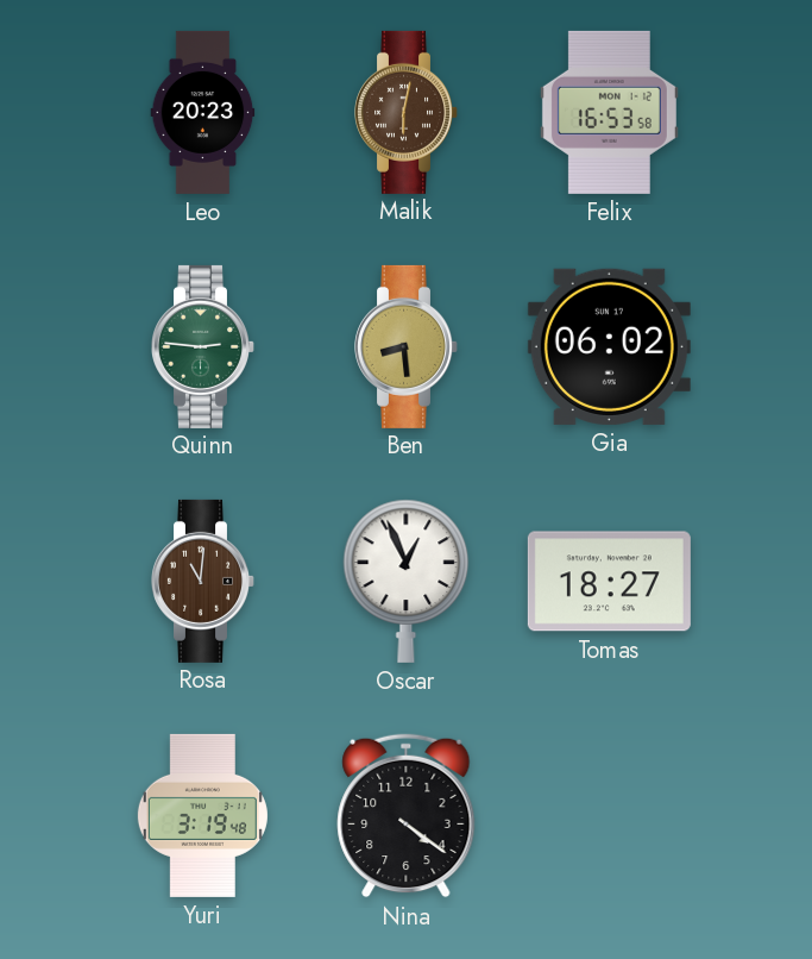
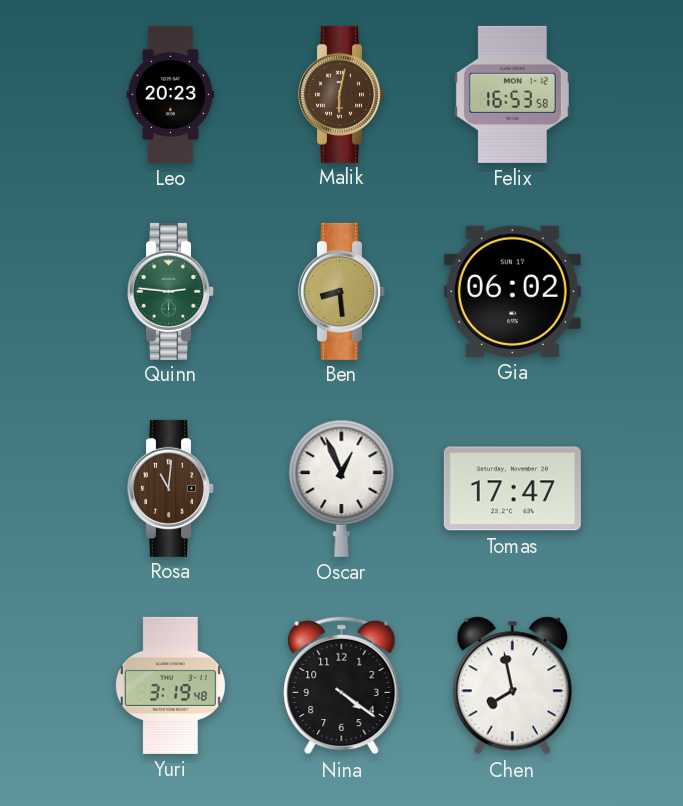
Tomas: 18:27 -> 17:47
Chen: none -> 7:58
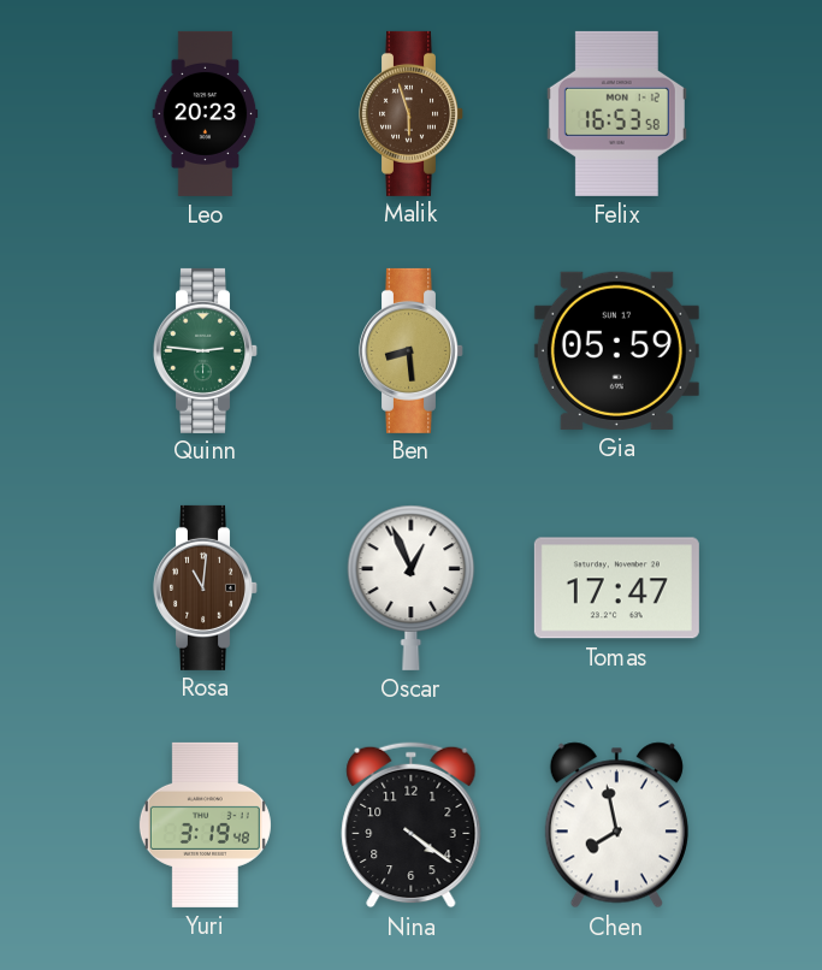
Malik: 6:02 -> 5:57
Gia: 06:02 -> 05:59
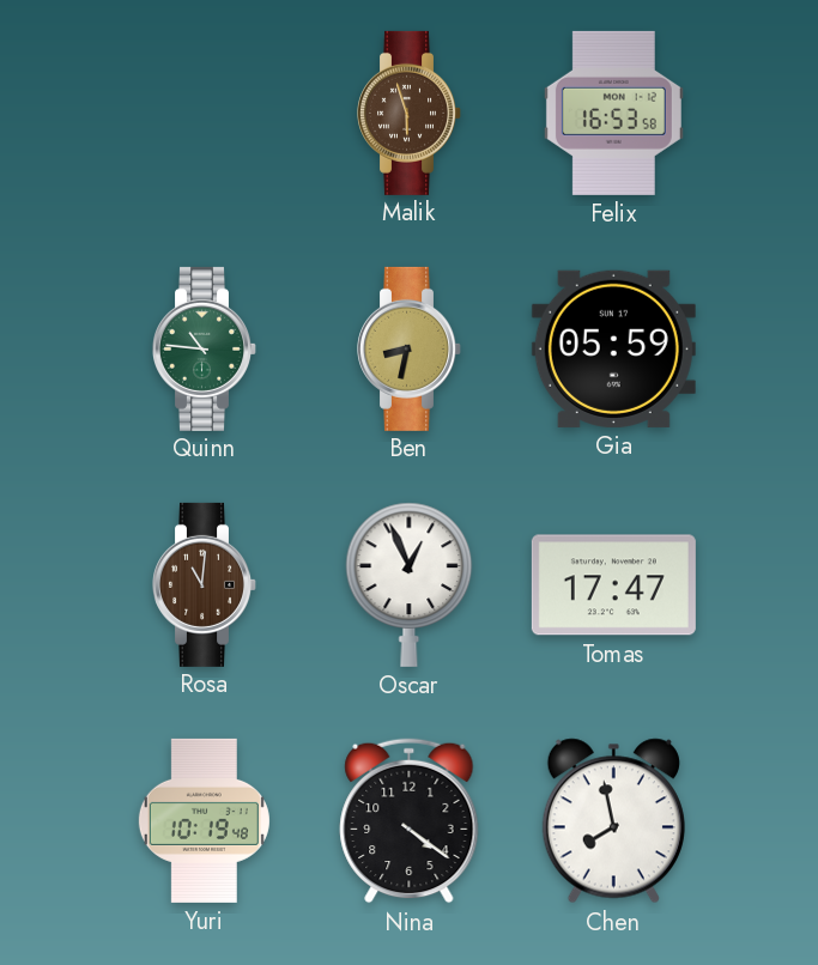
Leo: 20:23 -> none
Quinn: 2:46 -> 10:46
Ben: 8:29 -> 8:32
Yuri: 3:19 -> 10:19
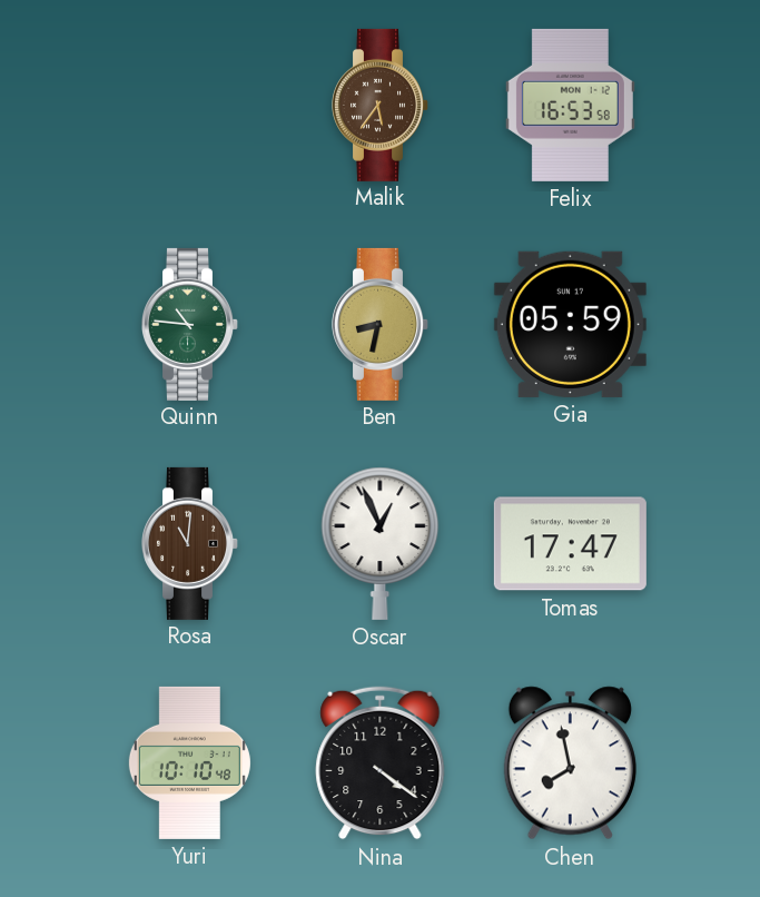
Malik: 5:57 -> 5:36
Yuri: 10:19 -> 10:10
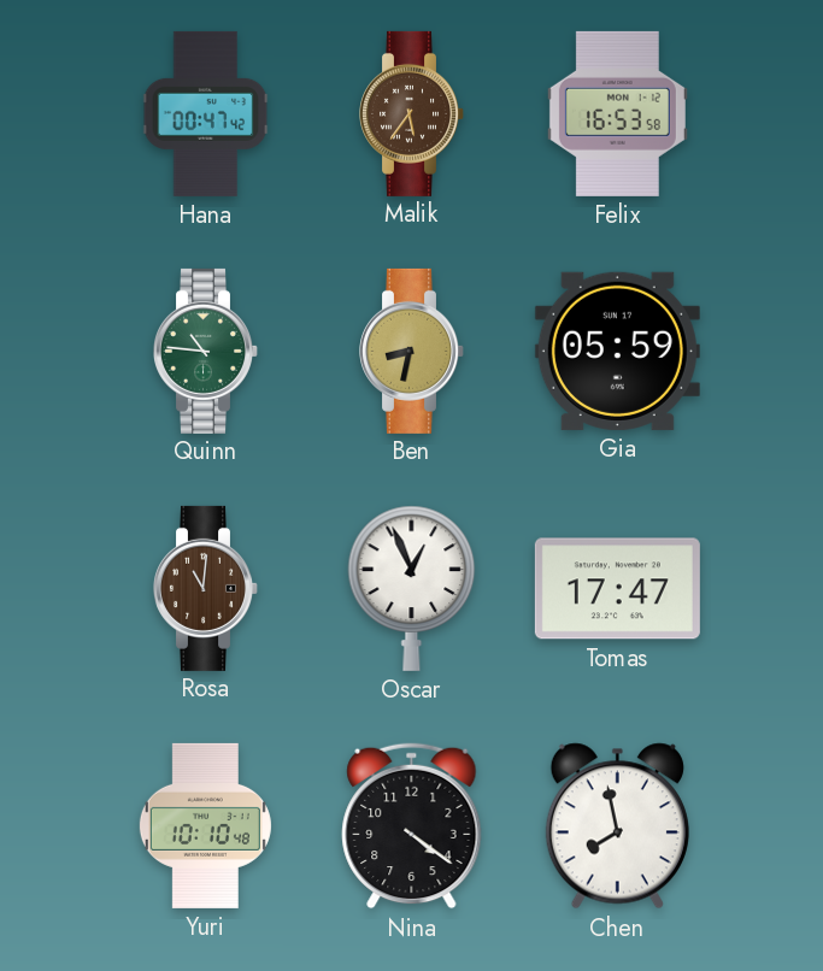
Hana: none -> 00:47
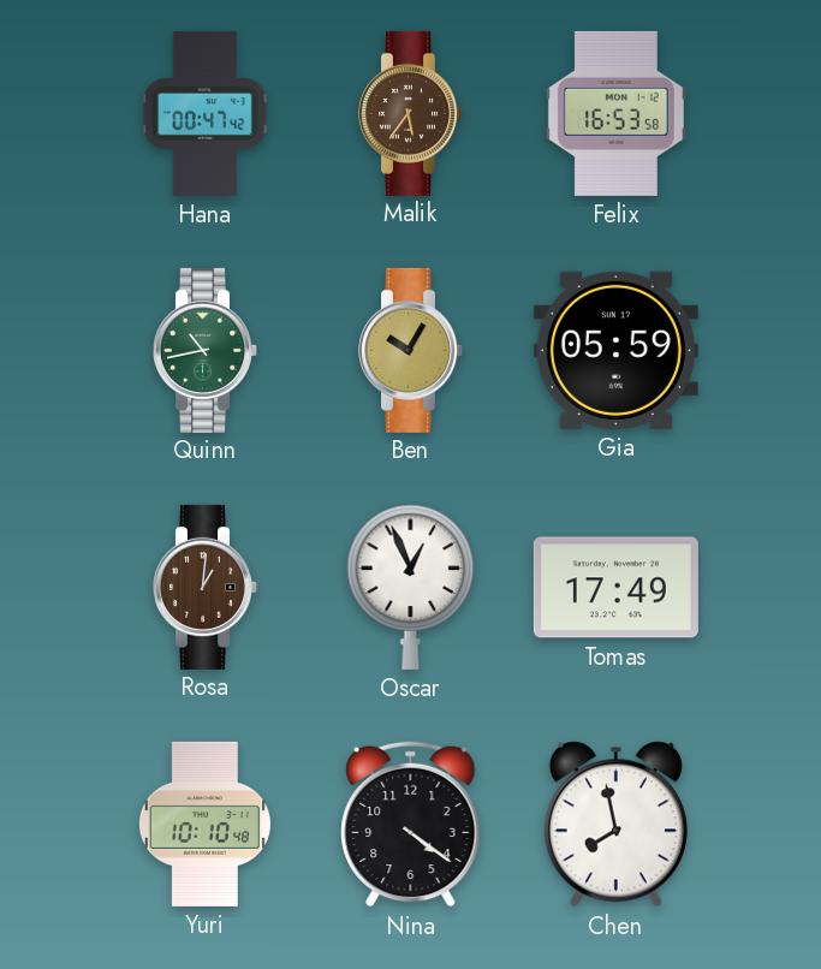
Quinn: 10:46 -> 10:43
Ben: 8:32 -> 10:05
Rosa: 11:01 -> 1:01
Tomas: 17:47 -> 17:49
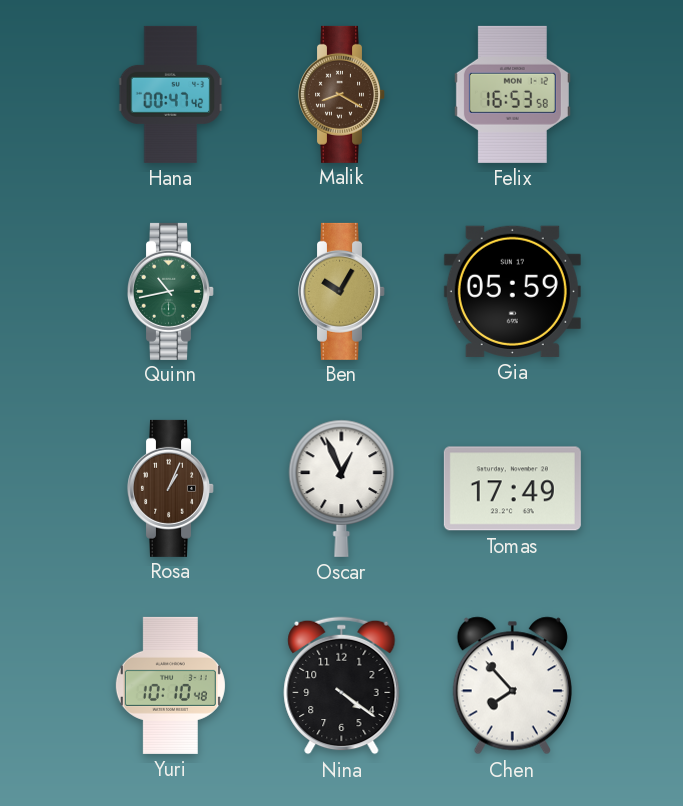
Malik: 5:36 -> 8:20
Rosa: 1:01 -> 1:04
Chen: 7:58 -> 7:53
